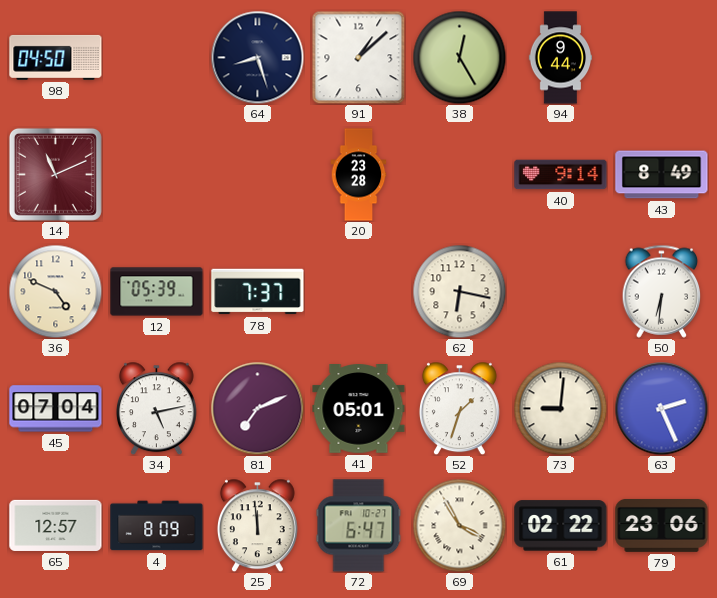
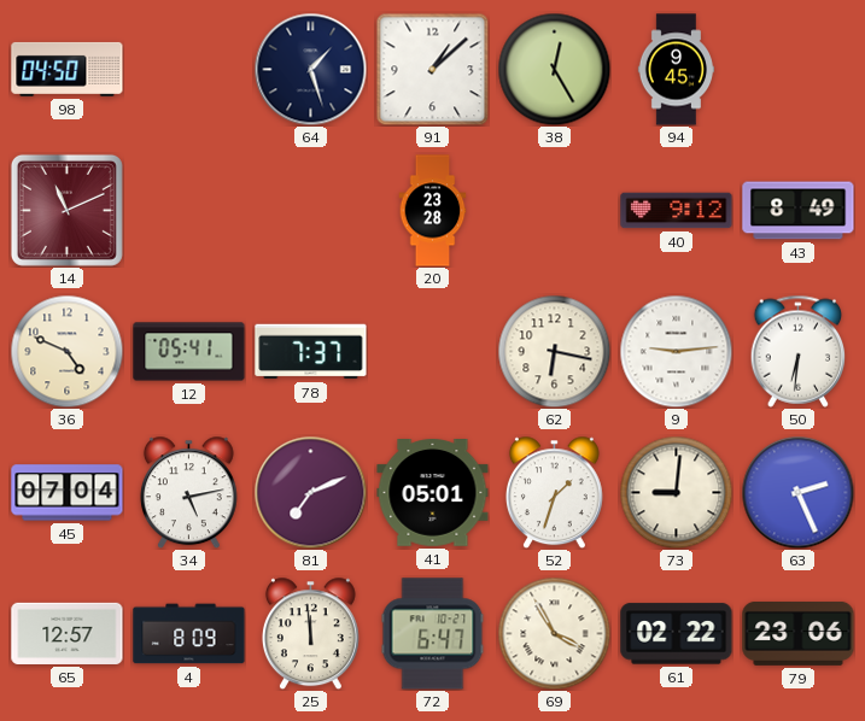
64: 8:27 -> 1:27
94: 9:44 -> 9:45
40: 9:14 -> 9:12
12: 05:39 -> 05:41
9: none -> 9:14
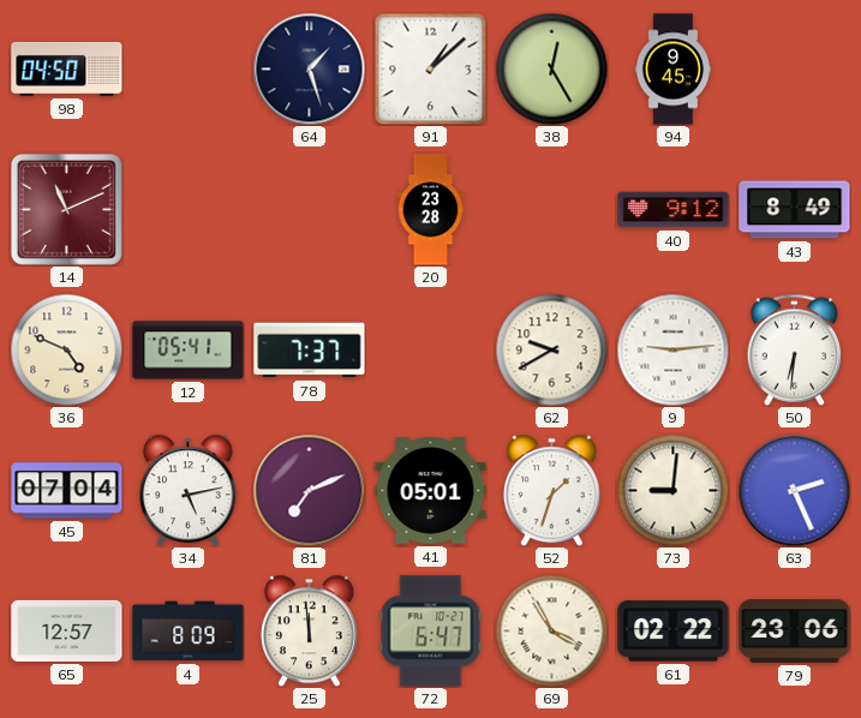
62: 6:17 -> 9:40
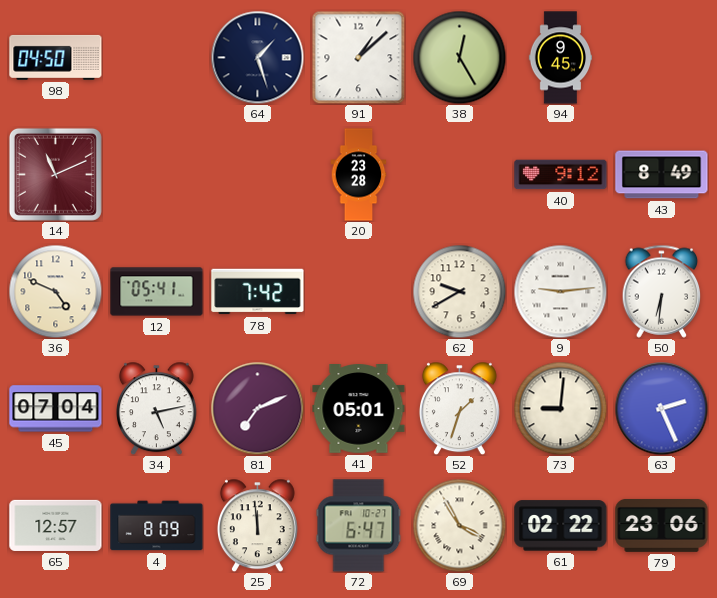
78: 7:37 -> 7:42
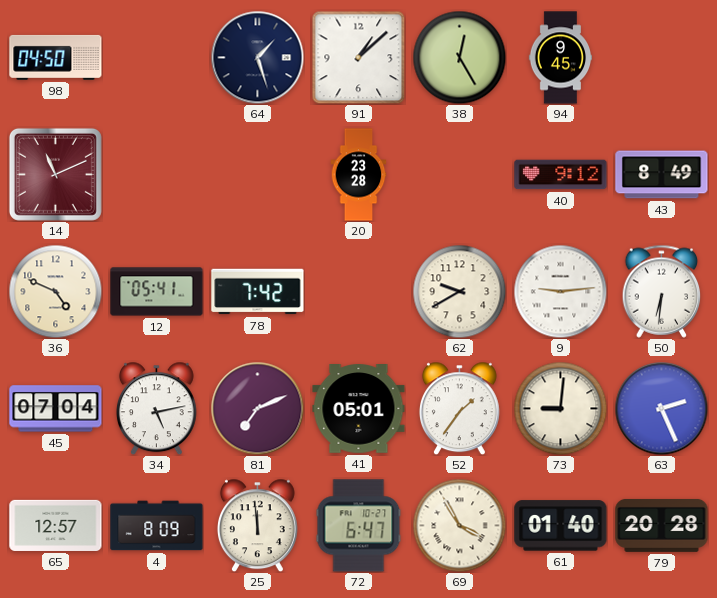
52: 1:33 -> 1:36
61: 02:22 -> 01:40
79: 23:06 -> 20:28
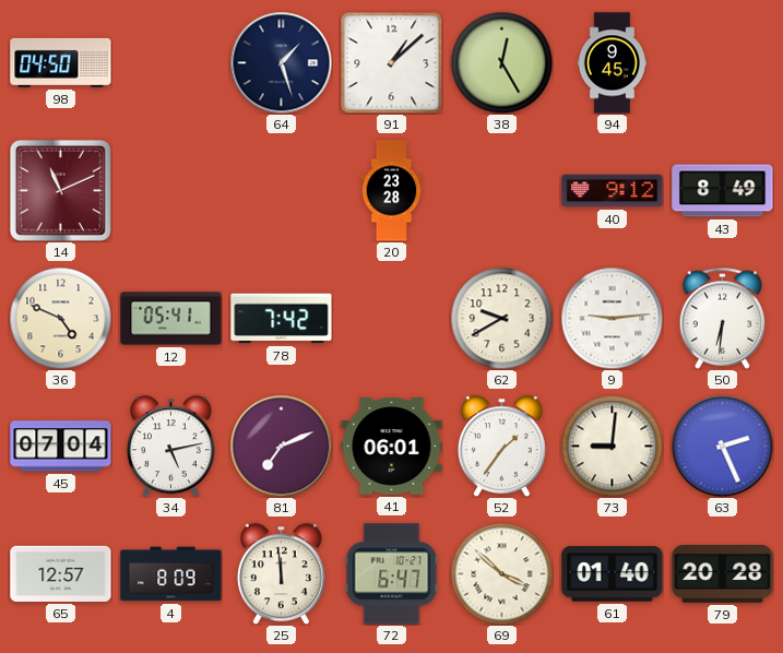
41: 05:01 -> 06:01
69: 3:55 -> 3:52
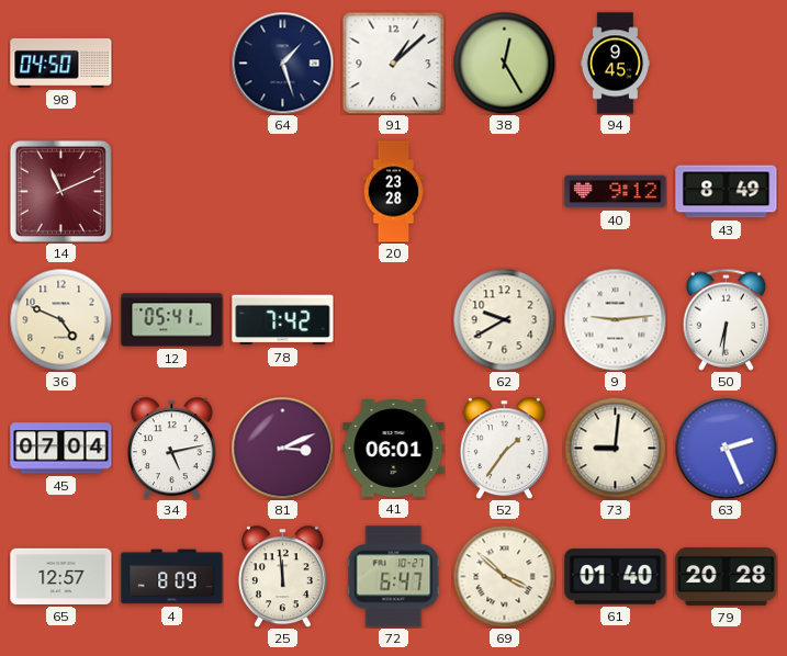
81: 7:11 -> 3:11
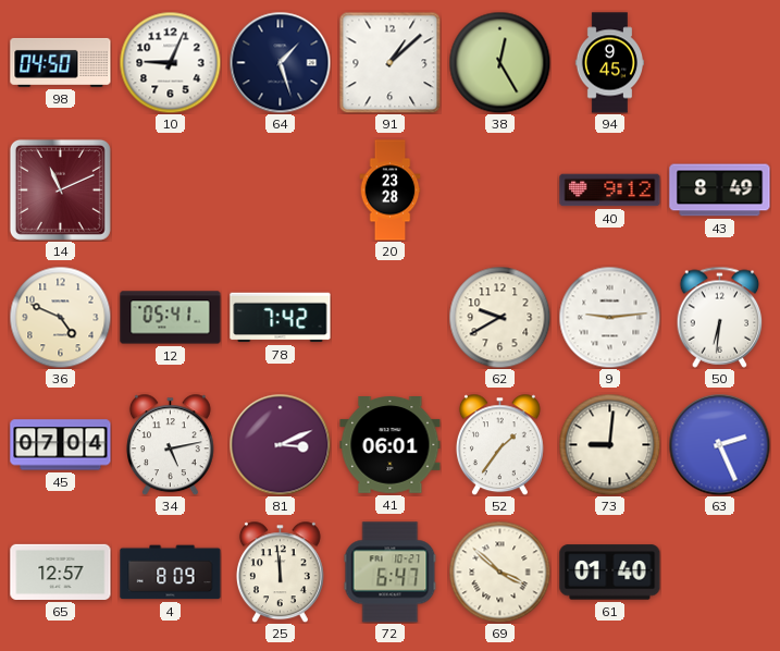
10: none -> 9:04
79: 20:28 -> none
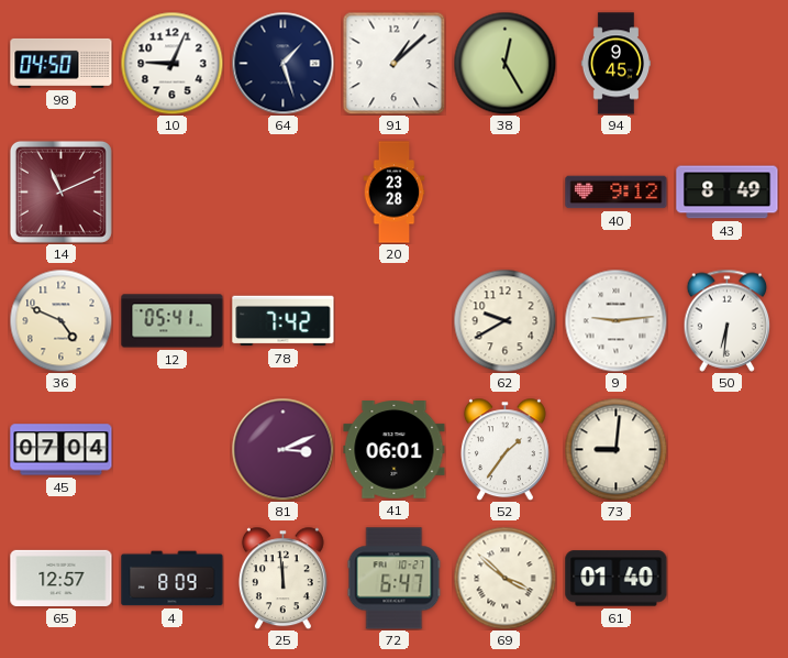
34: 5:13 -> none
63: 2:26 -> none
